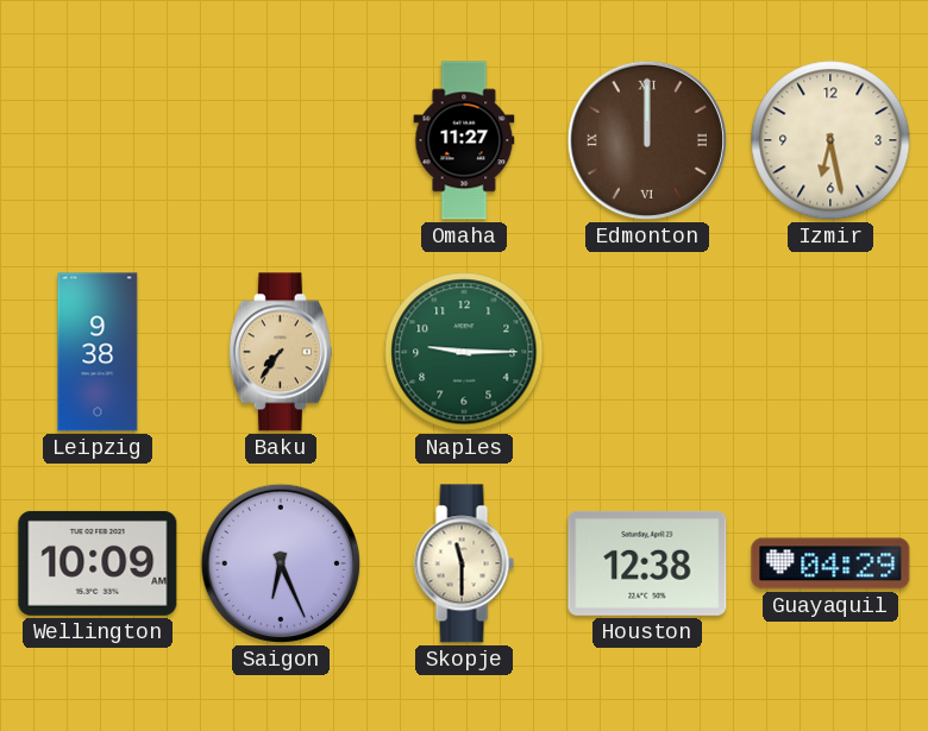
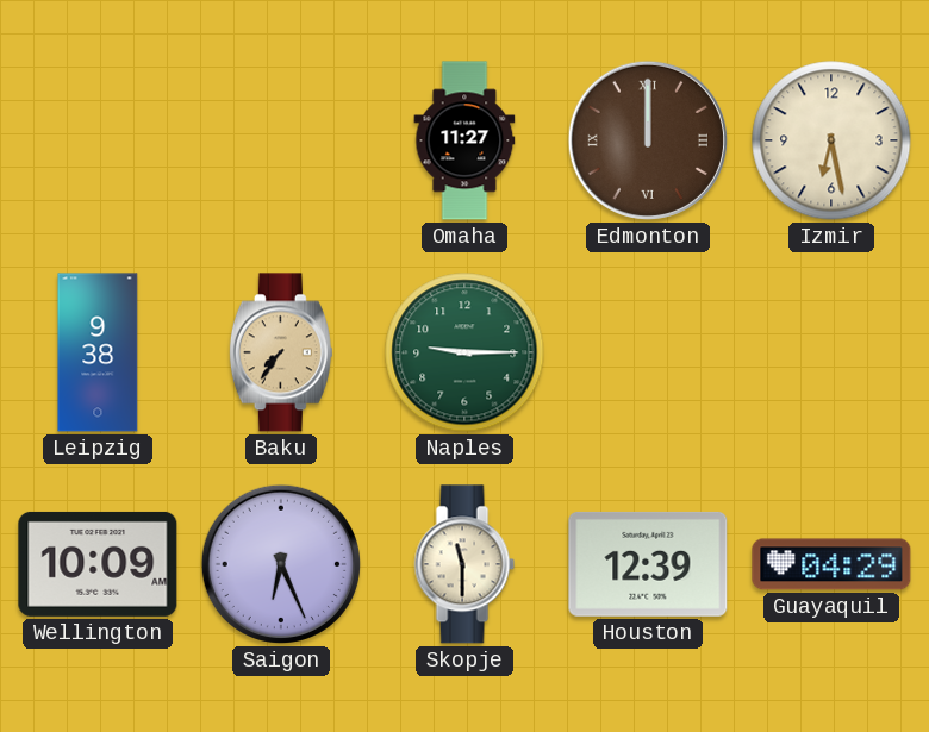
Houston: 12:38 -> 12:39
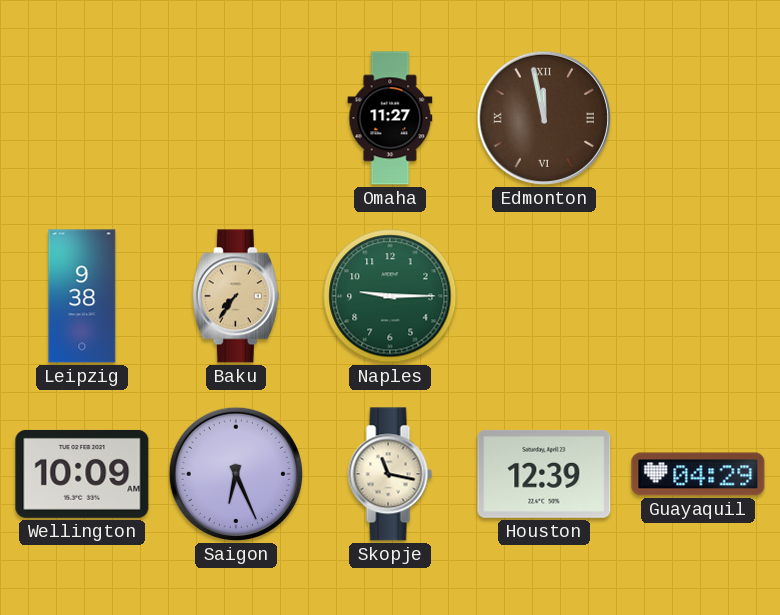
Edmonton: 12:00 -> 11:58
Izmir: 6:28 -> none
Skopje: 11:30 -> 11:17
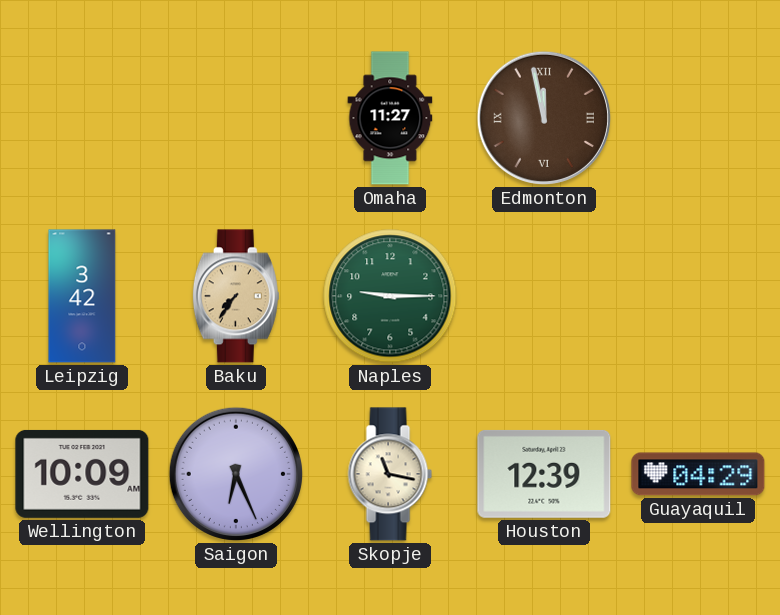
Leipzig: 9:38 -> 3:42
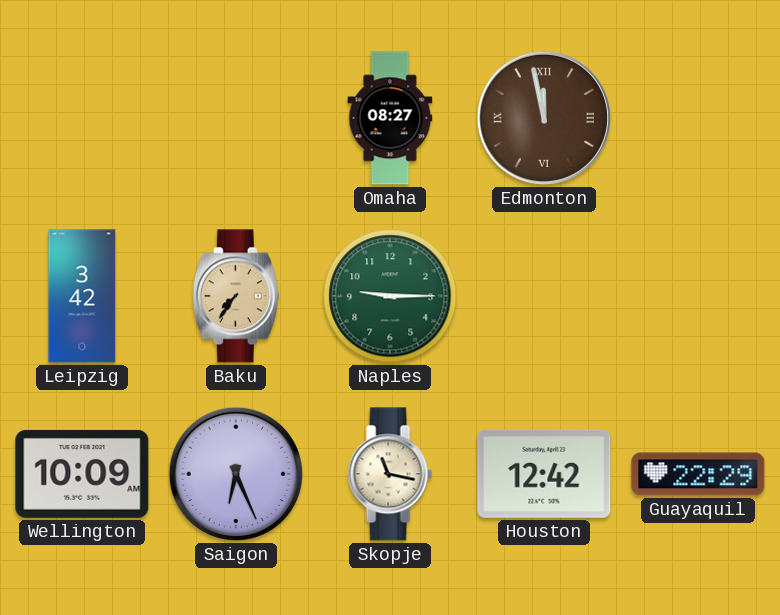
Omaha: 11:27 -> 08:27
Houston: 12:39 -> 12:42
Guayaquil: 04:29 -> 22:29
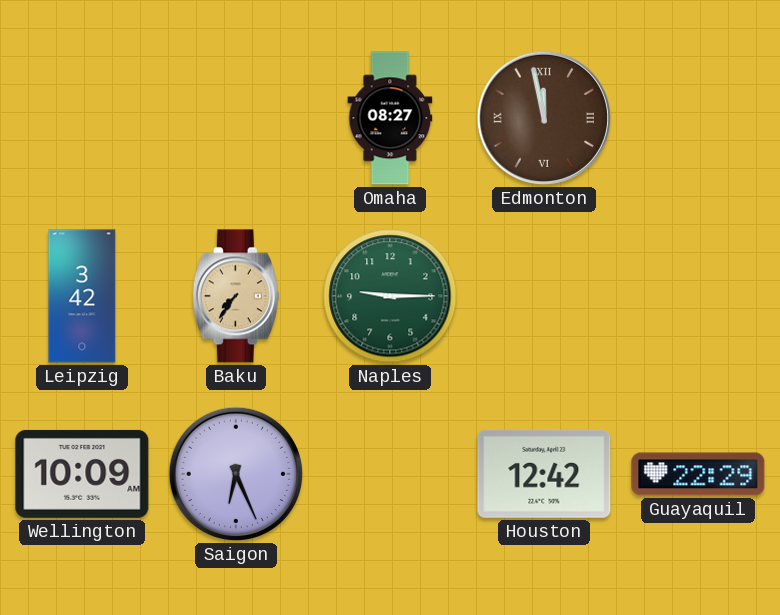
Skopje: 11:17 -> none
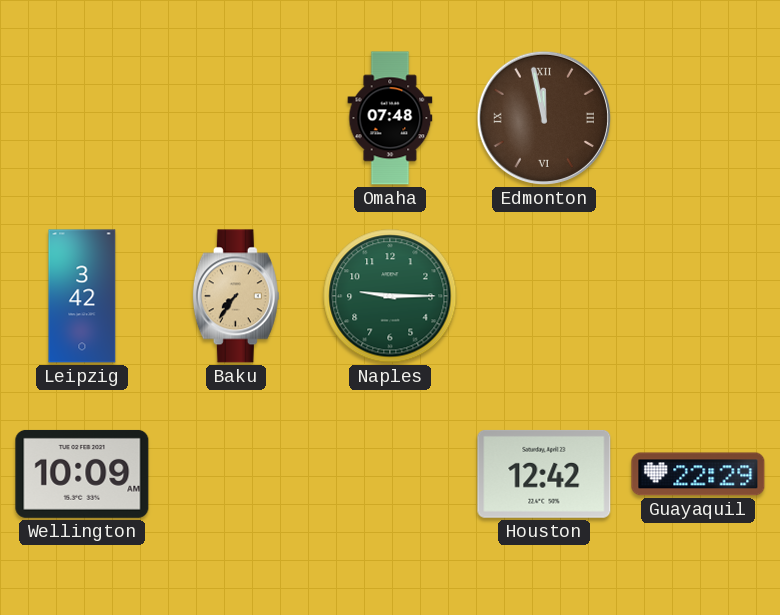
Omaha: 08:27 -> 07:48
Saigon: 6:26 -> none
